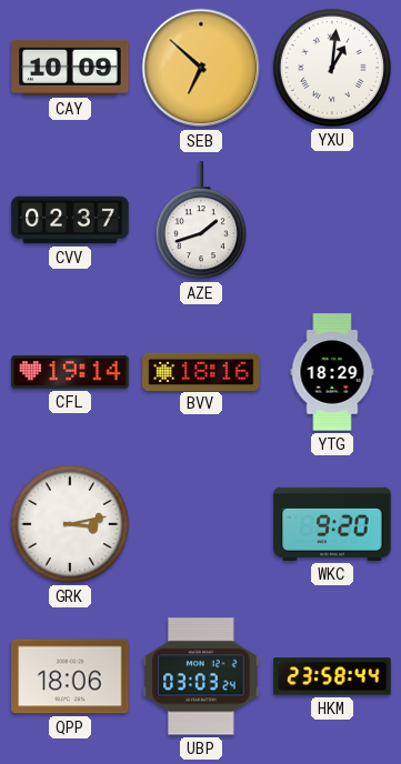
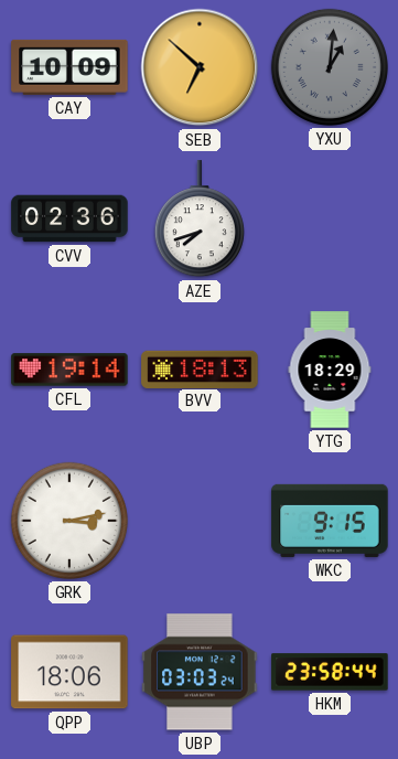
YXU dial: white -> grey
CVV: 02:37 -> 02:36
AZE: 1:42 -> 7:42
BVV: 18:16 -> 18:13
WKC: 9:20 -> 9:15
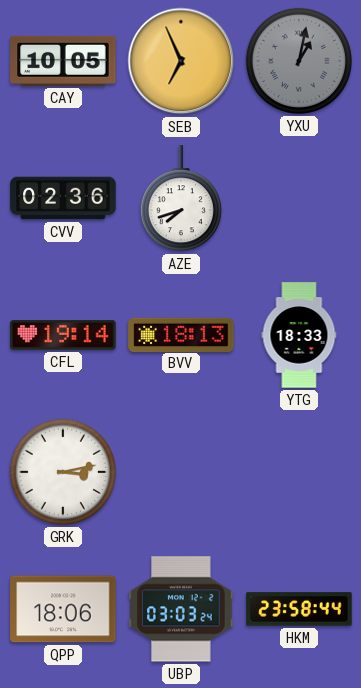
CAY: 10:09 -> 10:05
SEB: 6:52 -> 6:56
YXU: 1:01 -> 1:02
YTG: 18:29 -> 18:33
WKC: 9:15 -> none
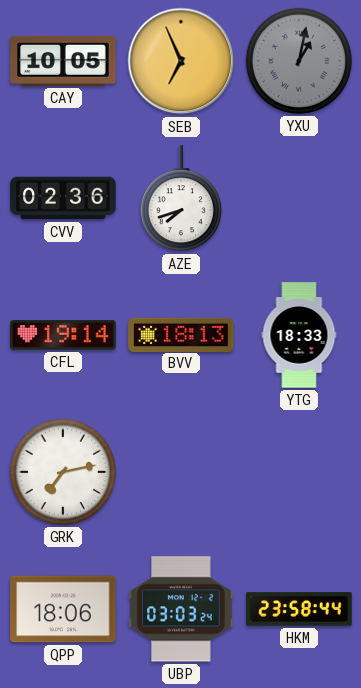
GRK: 3:13 -> 7:13
